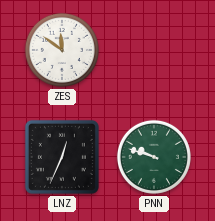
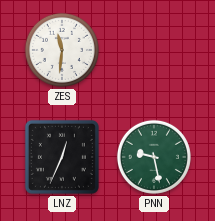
ZES: 11:51 -> 11:31
PNN: 9:48 -> 9:28
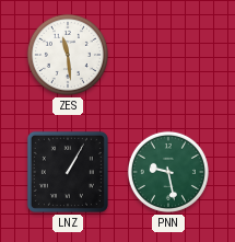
ZES: 11:31 -> 11:29
LNZ: 12:34 -> 1:05
